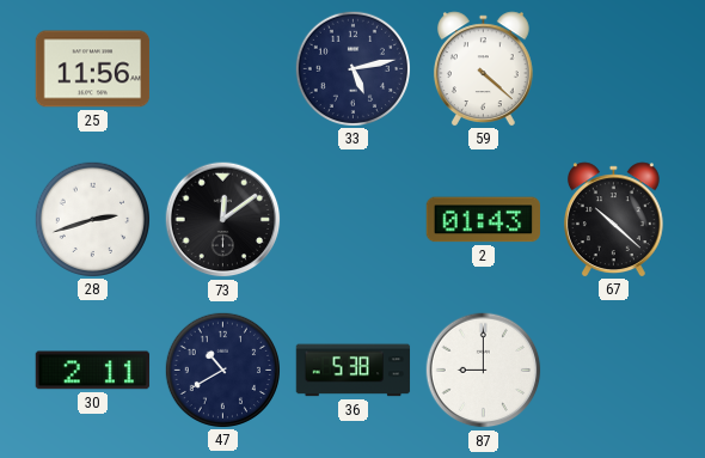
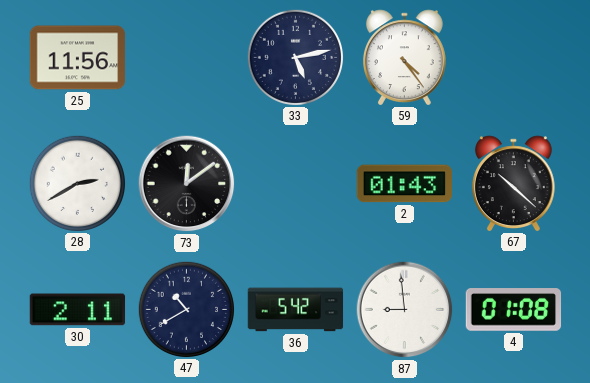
59: 4:22 -> 4:24
28: 2:42 -> 2:40
36: 5:38 -> 5:42
87: 9:00 -> 8:59
4: none -> 01:08
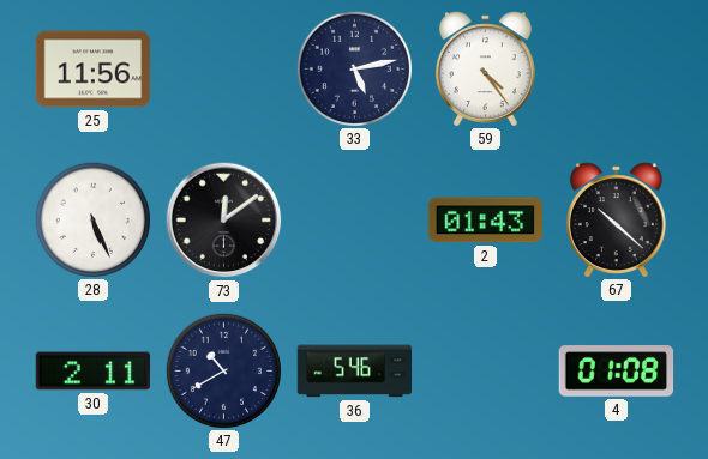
28: 2:40 -> 5:26
36: 5:42 -> 5:46
87: 8:59 -> none
